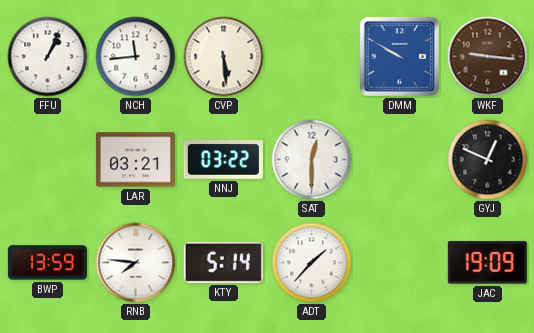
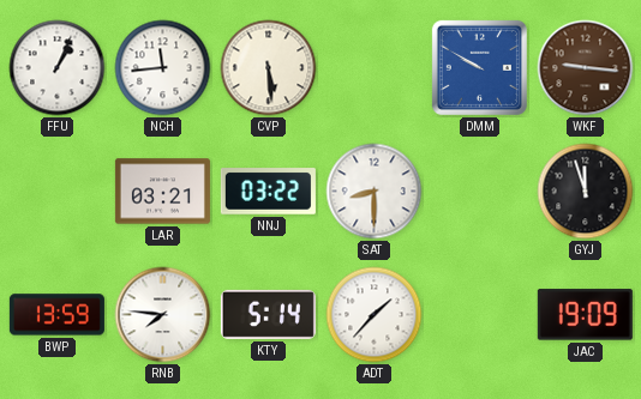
SAT: 12:30 -> 8:30
GYJ: 12:49 -> 11:57
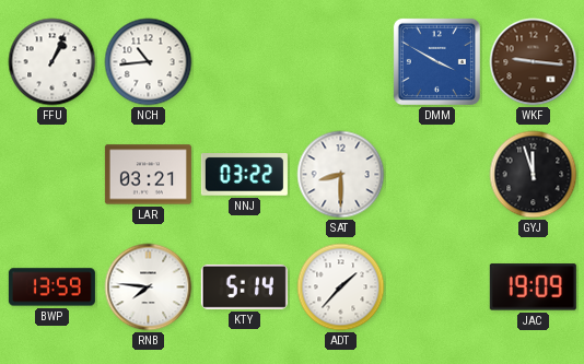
NCH: 11:44 -> 10:44
CVP: 5:29 -> none
DMM: 9:50 -> 3:50
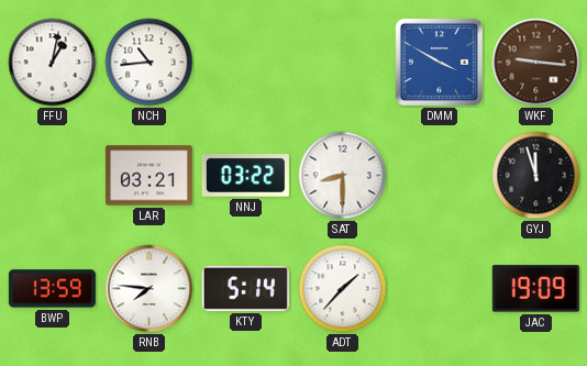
FFU: 1:04 -> 1:02
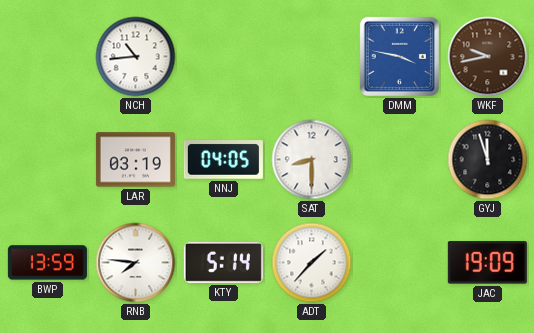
FFU: 1:02 -> none
DMM: 3:50 -> 3:47
WKF: 9:16 -> 9:43
LAR: 03:21 -> 03:19
NNJ: 03:22 -> 04:05
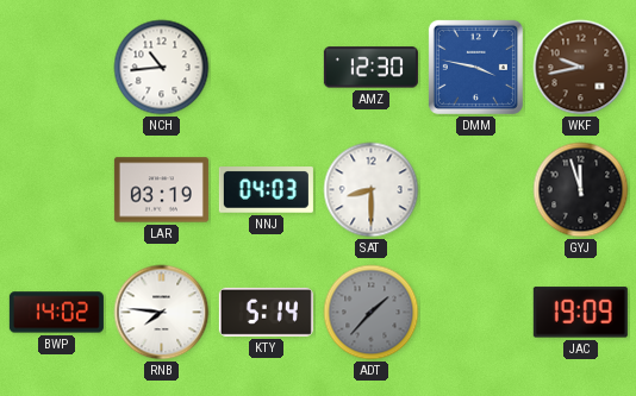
AMZ: none -> 12:30
NNJ: 04:05 -> 04:03
BWP: 13:59 -> 14:02
ADT dial: white -> grey
